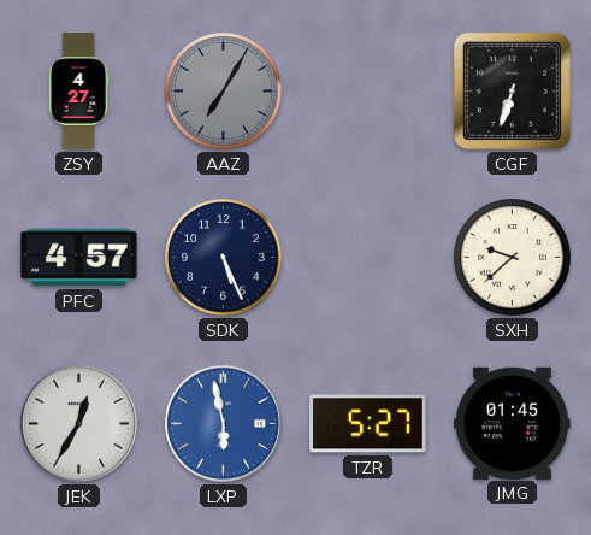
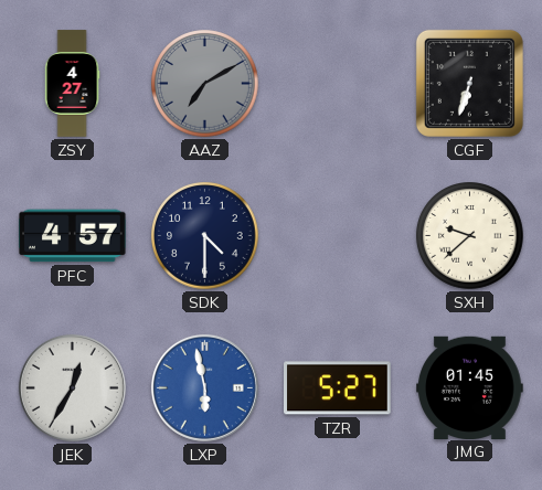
AAZ: 7:05 -> 7:10
SDK: 5:26 -> 4:30
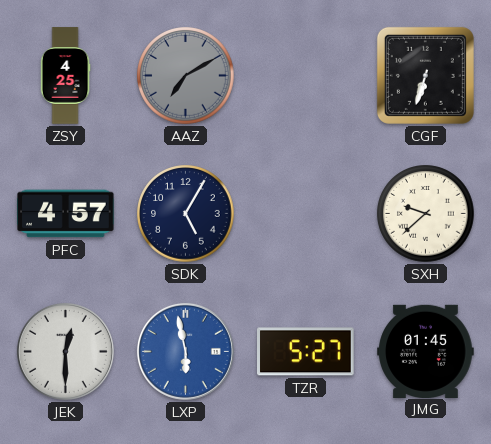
ZSY: 4:27 -> 4:25
SDK: 4:30 -> 5:05
JEK: 12:35 -> 12:30
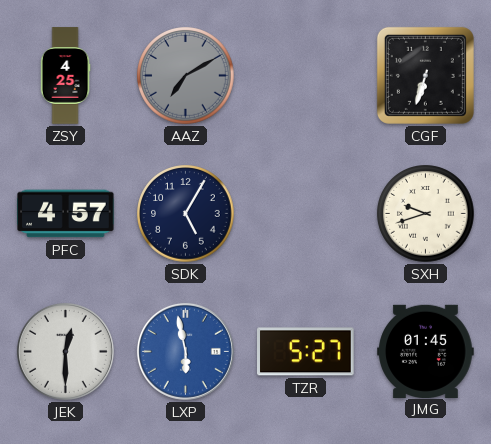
SXH: 9:38 -> 9:42
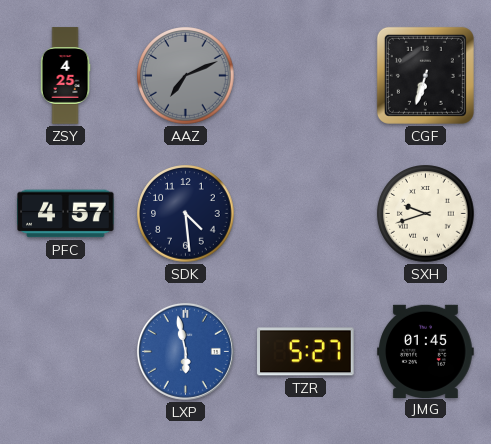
AAZ: 7:10 -> 7:11
SDK: 5:05 -> 4:29
JEK: 12:30 -> none
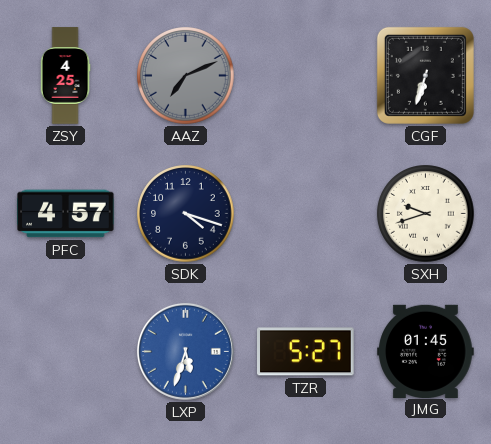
SDK: 4:29 -> 4:18
LXP: 5:58 -> 5:33
